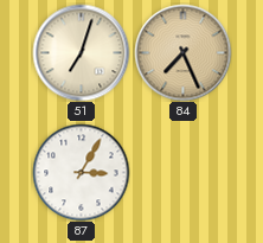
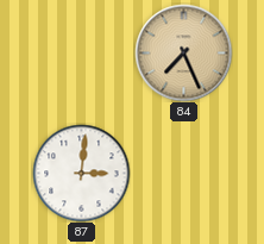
51: 7:03 -> none
87: 3:05 -> 3:01
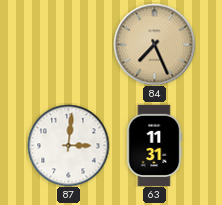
63: none -> 11:31
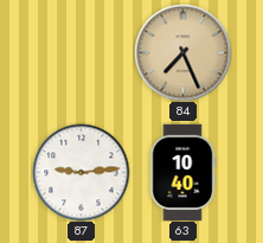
87: 3:01 -> 9:14
63: 11:31 -> 10:40
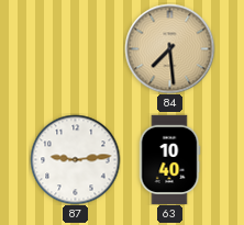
84: 7:26 -> 7:29
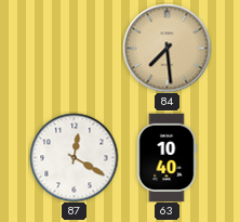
87: 9:14 -> 12:20
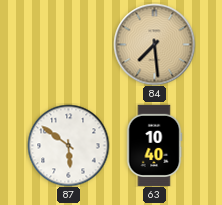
87: 12:20 -> 5:51
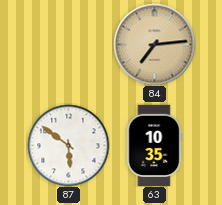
84: 7:29 -> 7:14
63: 10:40 -> 10:35
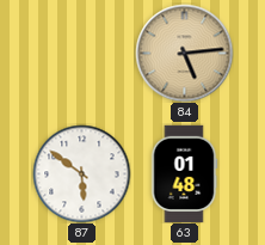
84: 7:14 -> 5:14
63: 10:35 -> 01:48
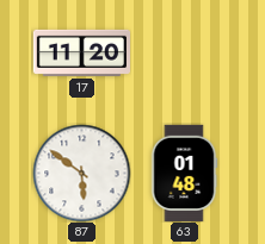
17: none -> 11:20
84: 5:14 -> none
